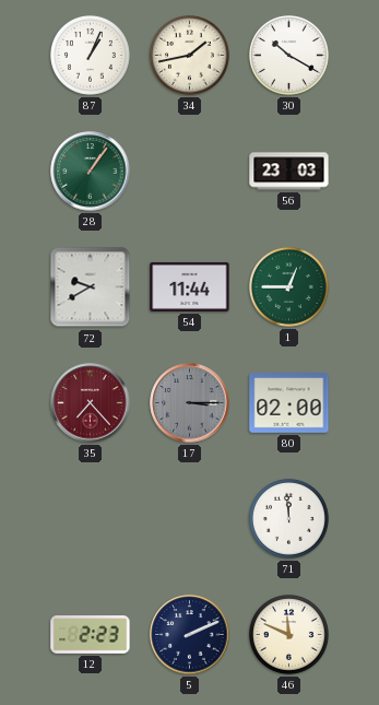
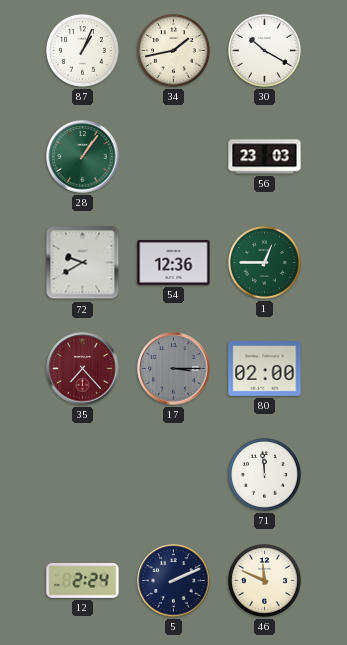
54: 11:44 -> 12:36
12: 2:23 -> 2:24
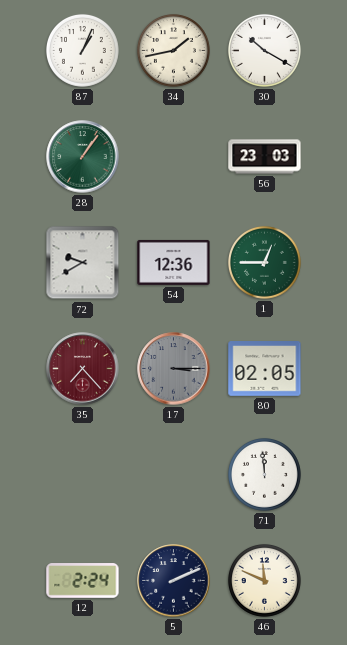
80: 02:00 -> 02:05
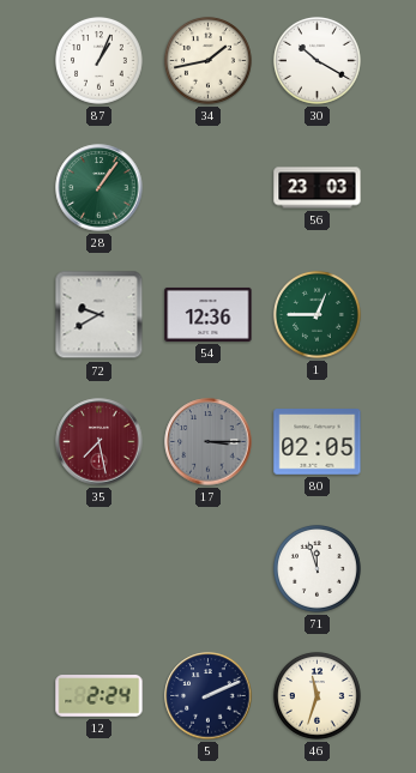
35: 7:23 -> 7:28
71: 11:59 -> 11:57
46: 11:49 -> 11:33
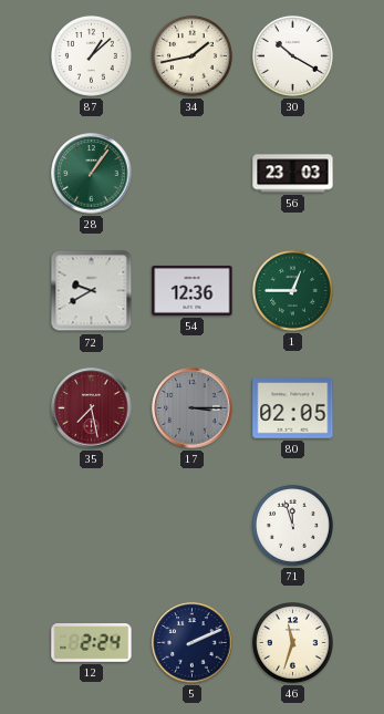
87: 1:04 -> 1:08
